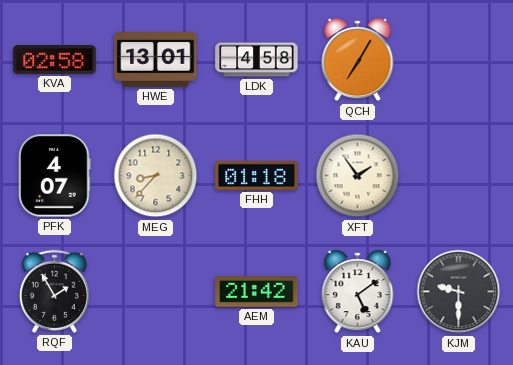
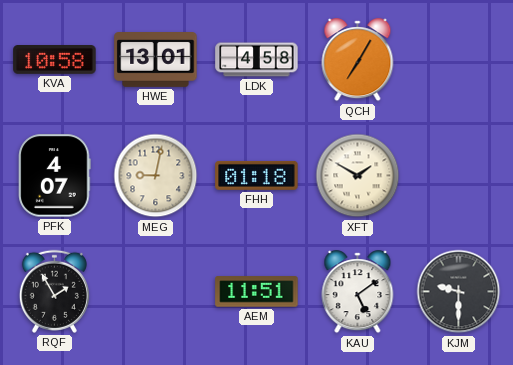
KVA: 02:58 -> 10:58
MEG: 8:37 -> 9:02
XFT: 1:54 -> 1:50
AEM: 21:42 -> 11:51
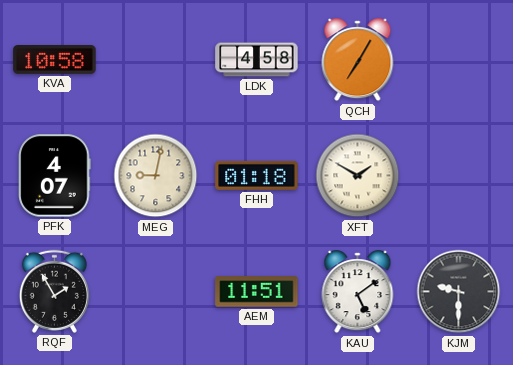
HWE: 13:01 -> none
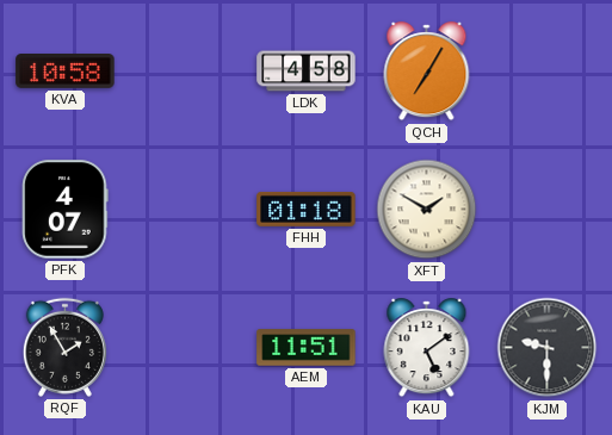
MEG: 9:02 -> none
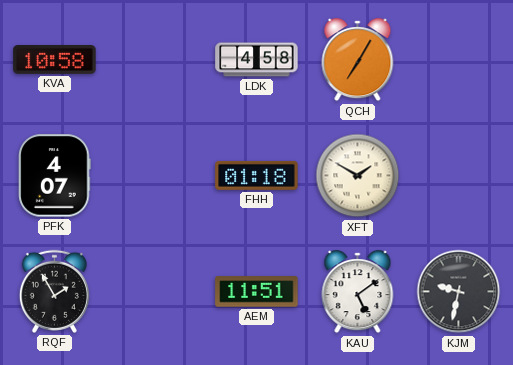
KJM: 9:30 -> 9:32
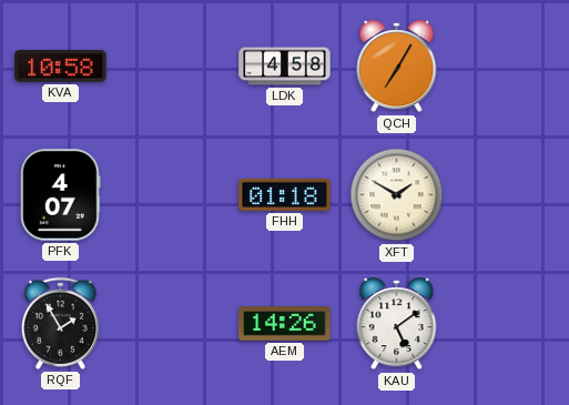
AEM: 11:51 -> 14:26
KJM: 9:32 -> none
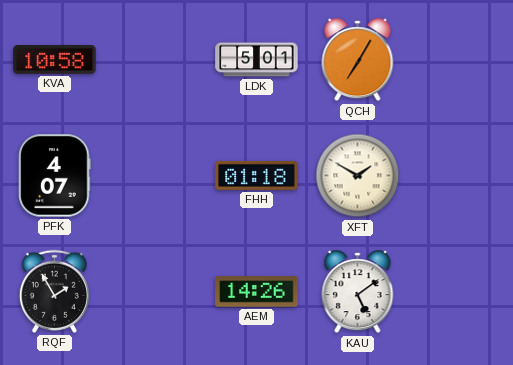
LDK: 4:58 -> 5:01
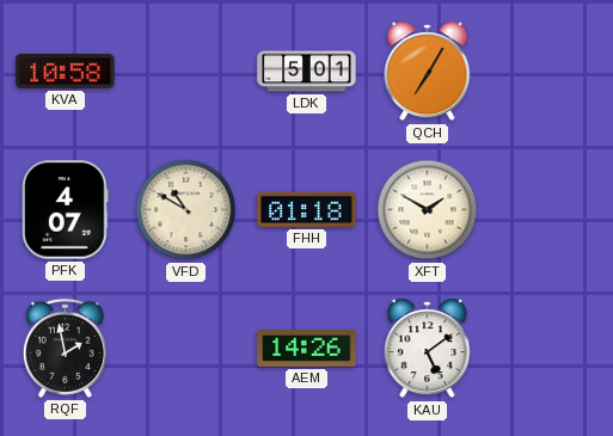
VFD: none -> 10:50
RQF: 1:55 -> 1:58
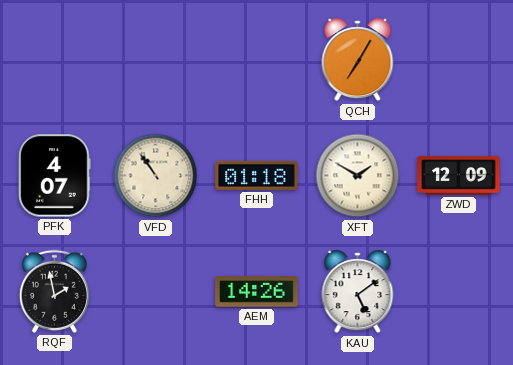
KVA: 10:58 -> none
LDK: 5:01 -> none
VFD: 10:50 -> 10:54
ZWD: none -> 12:09
